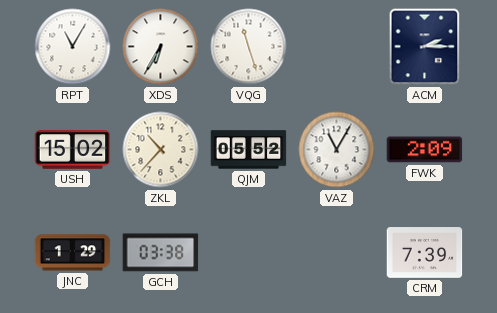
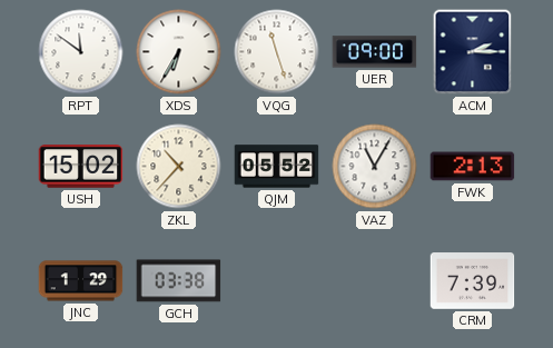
RPT: 11:05 -> 11:51
UER: none -> 09:00
FWK: 2:09 -> 2:13
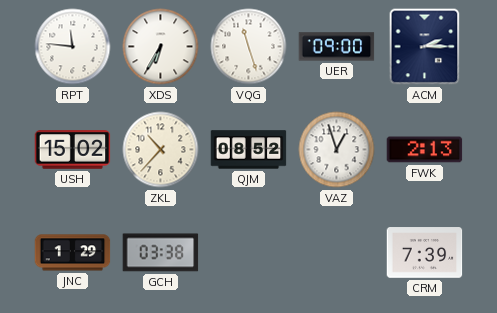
RPT: 11:51 -> 11:46
QJM: 05:52 -> 08:52
VAZ: 11:05 -> 12:57
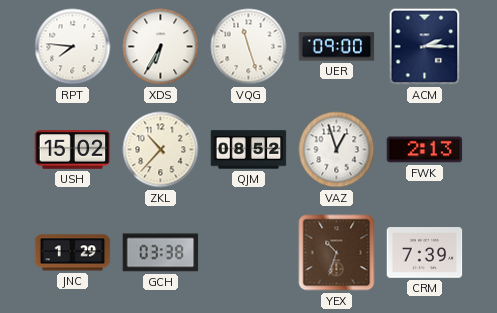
RPT: 11:46 -> 7:46
YEX: none -> 10:33
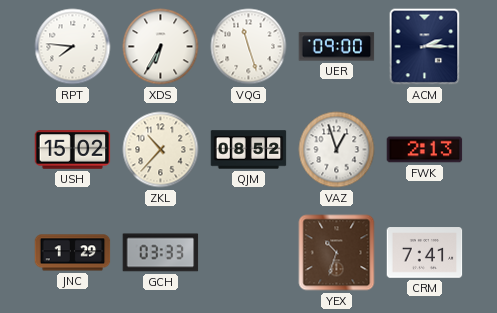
GCH: 03:38 -> 03:33
CRM: 7:39 -> 7:41
